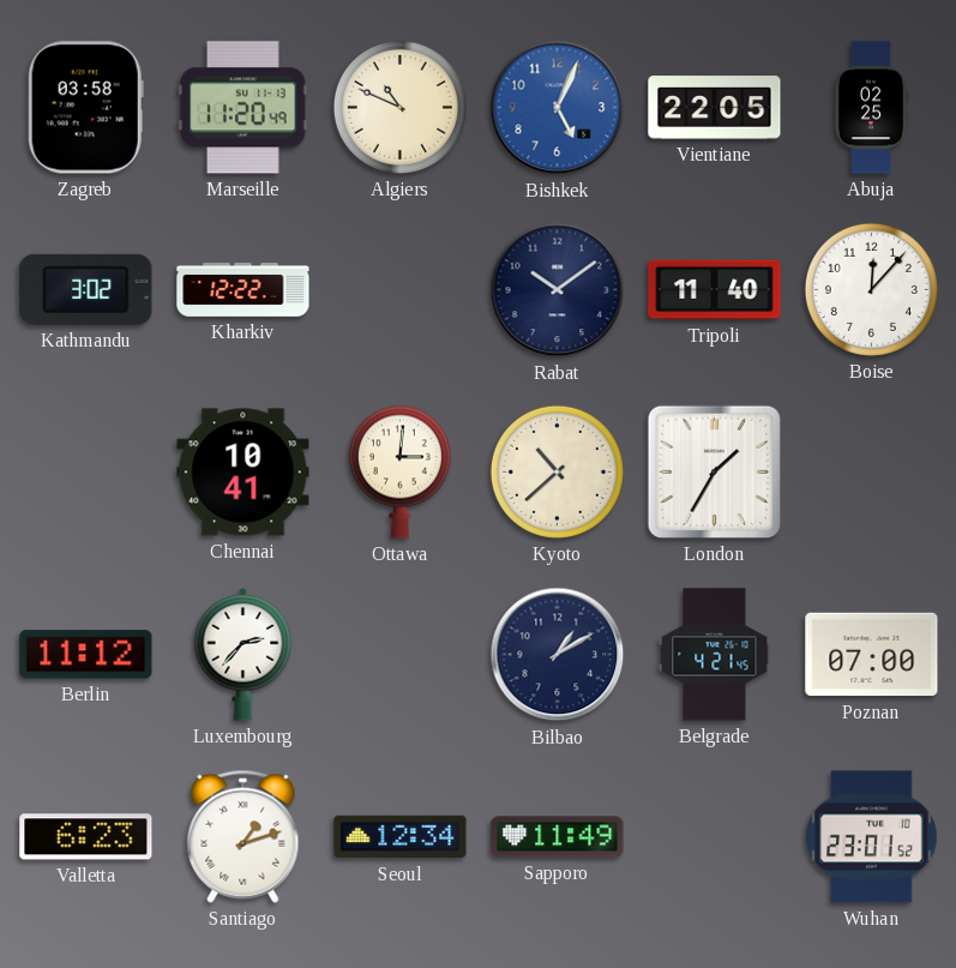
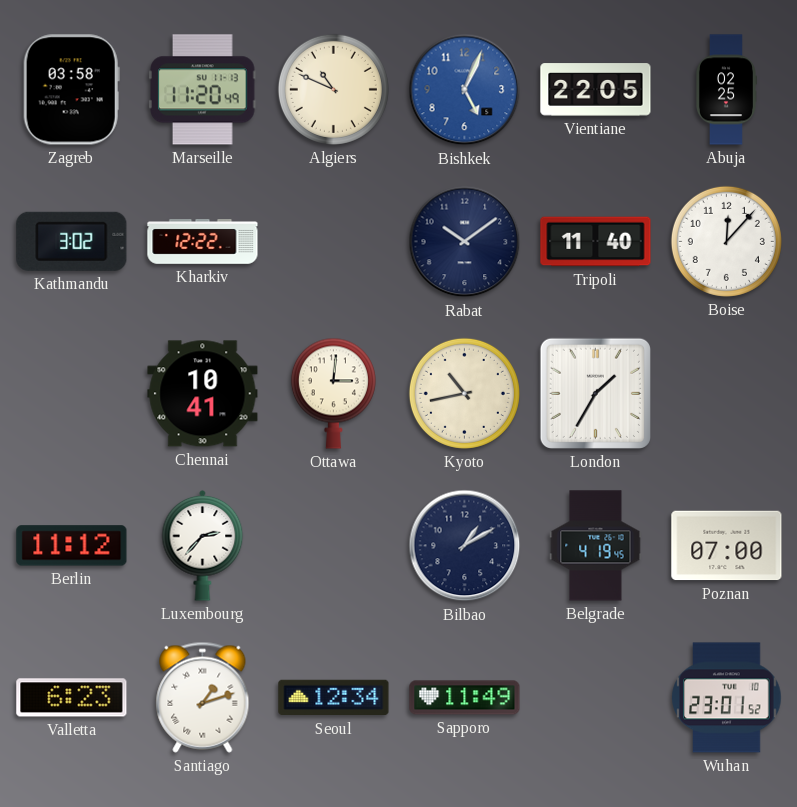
Kyoto: 10:38 -> 10:43
Belgrade: 4:21 -> 4:19
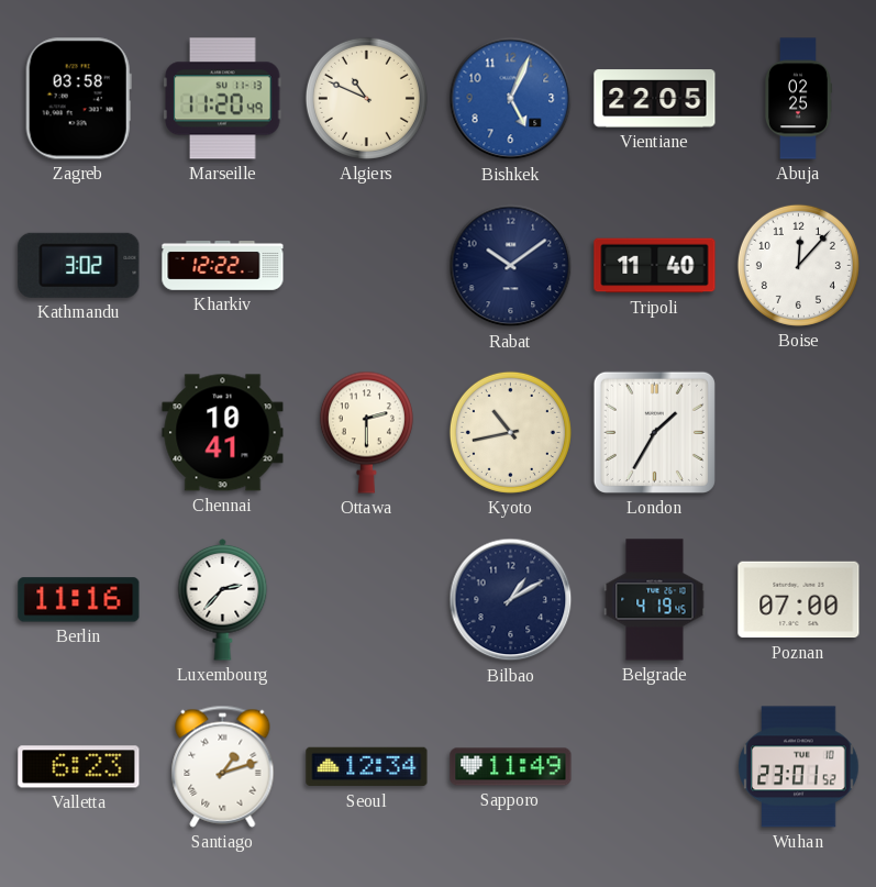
Ottawa: 3:01 -> 2:30
Berlin: 11:12 -> 11:16
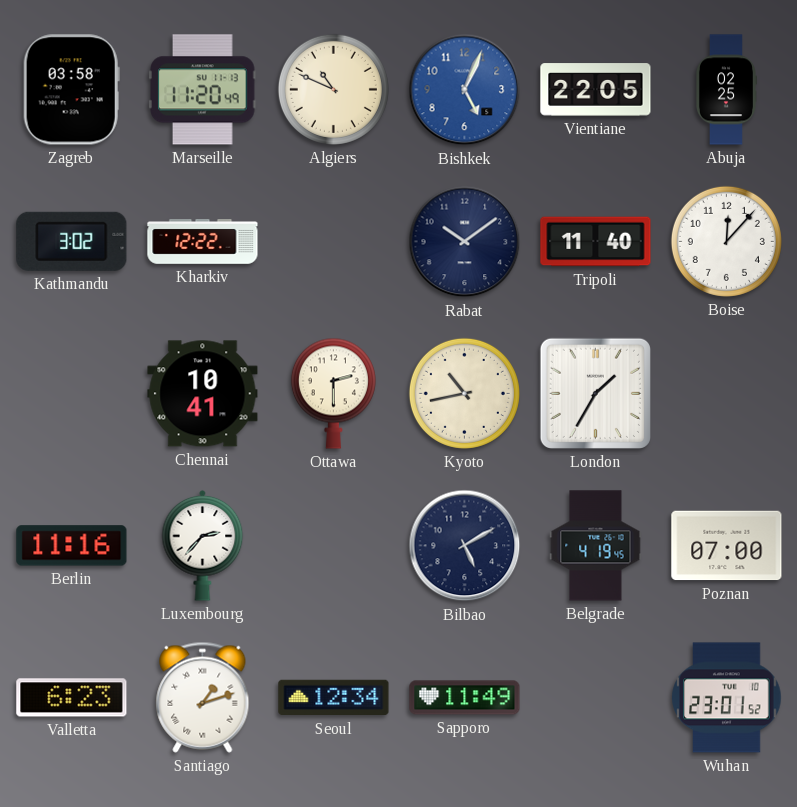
Bilbao: 1:10 -> 5:10
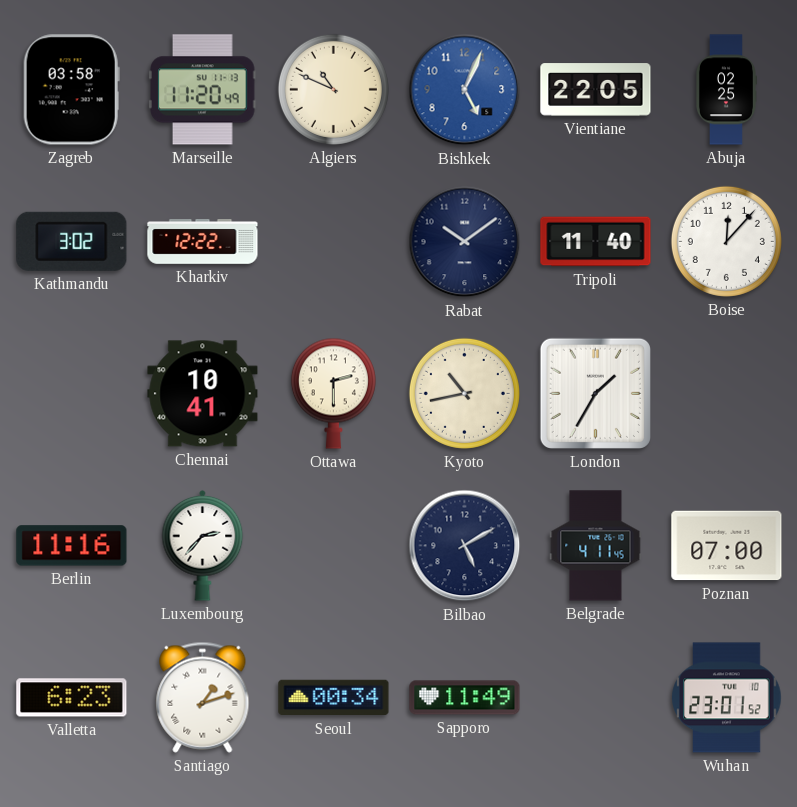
Belgrade: 4:19 -> 4:11
Seoul: 12:34 -> 00:34
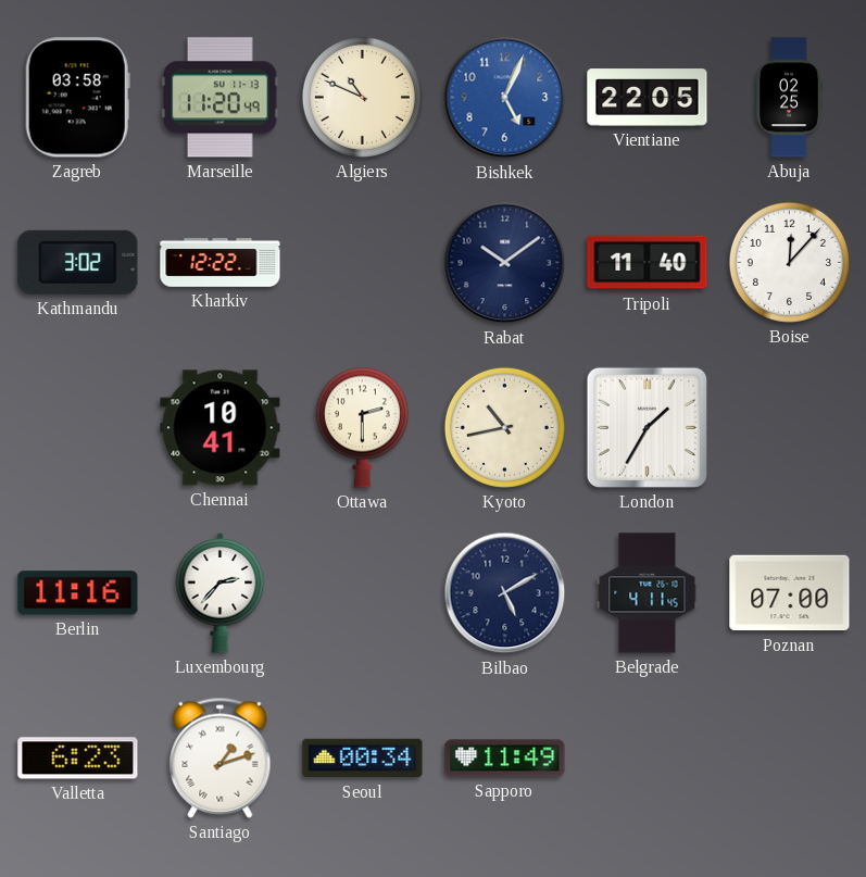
Wuhan: 23:01 -> none
